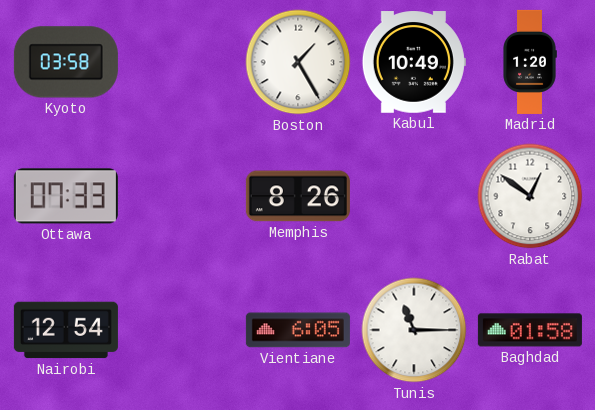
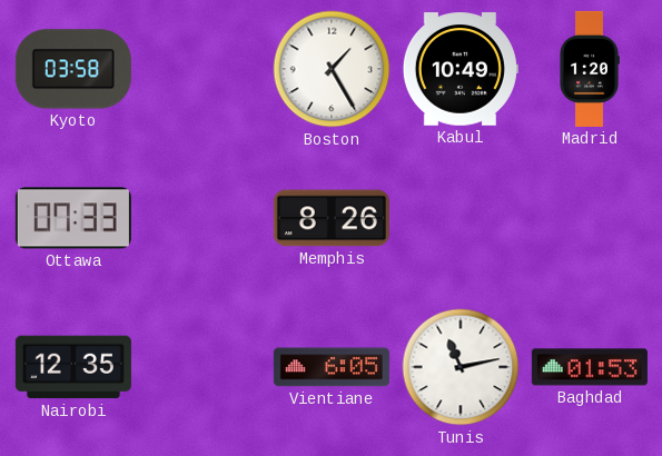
Rabat: 12:51 -> none
Nairobi: 12:54 -> 12:35
Tunis: 11:15 -> 11:13
Baghdad: 01:58 -> 01:53
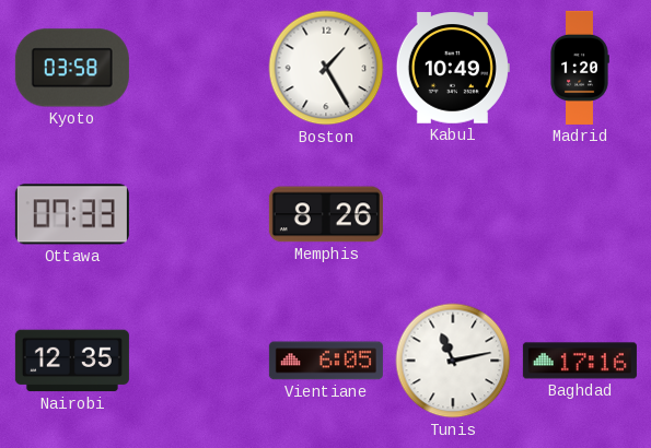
Baghdad: 01:53 -> 17:16
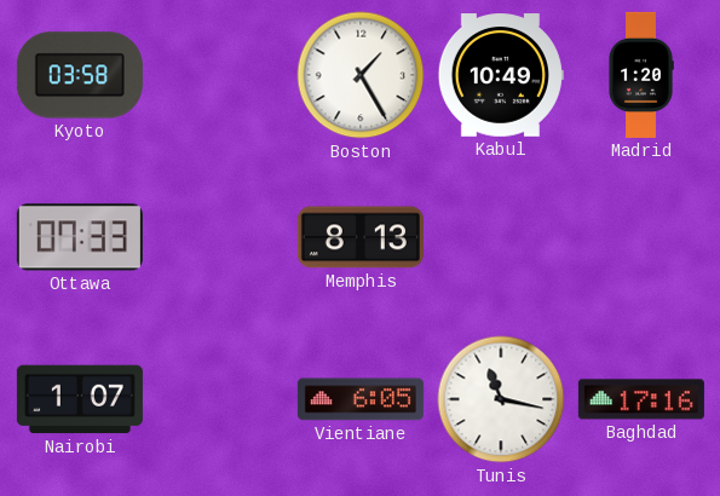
Memphis: 8:26 -> 8:13
Nairobi: 12:35 -> 1:07
Tunis: 11:13 -> 11:17
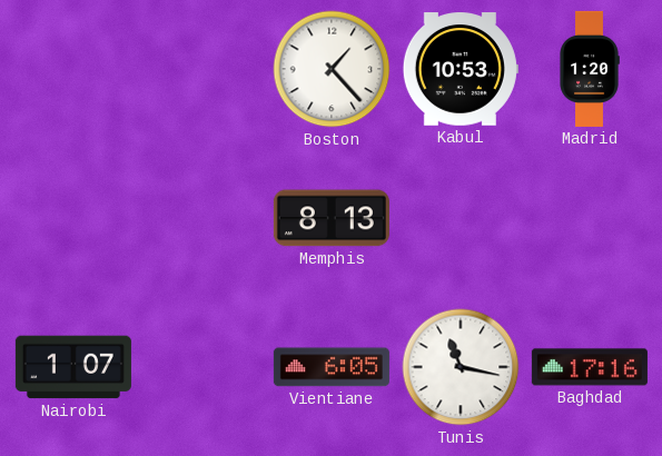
Kyoto: 03:58 -> none
Boston: 1:25 -> 1:23
Kabul: 10:49 -> 10:53
Ottawa: 07:33 -> none
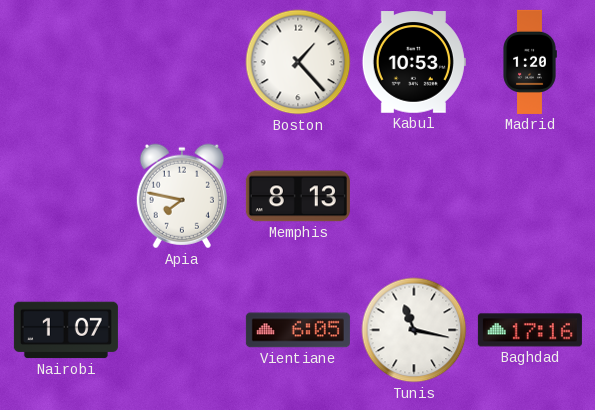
Apia: none -> 7:47
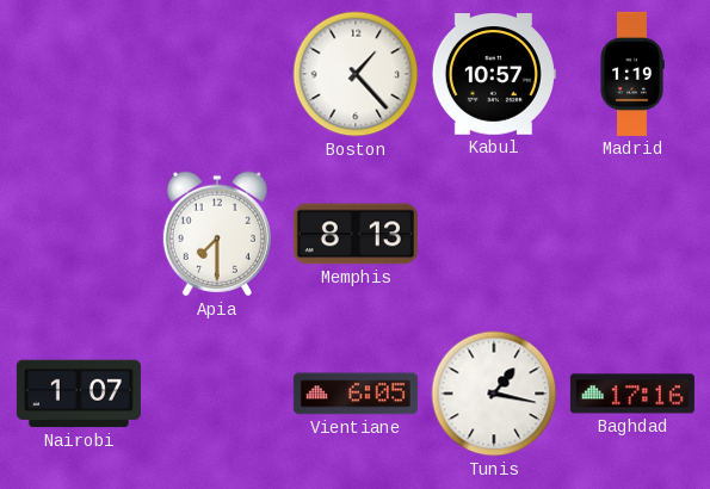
Kabul: 10:53 -> 10:57
Madrid: 1:20 -> 1:19
Apia: 7:47 -> 7:30
Tunis: 11:17 -> 1:17
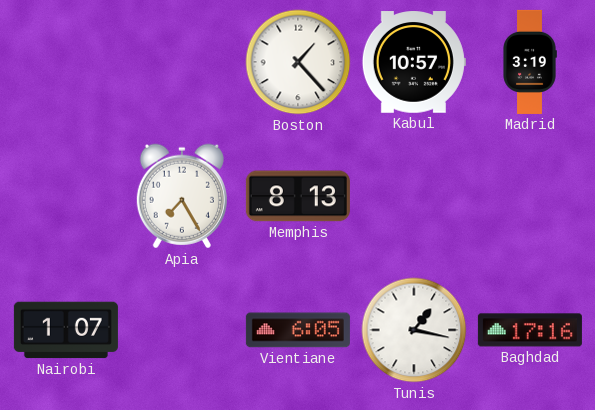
Madrid: 1:19 -> 3:19
Apia: 7:30 -> 7:25
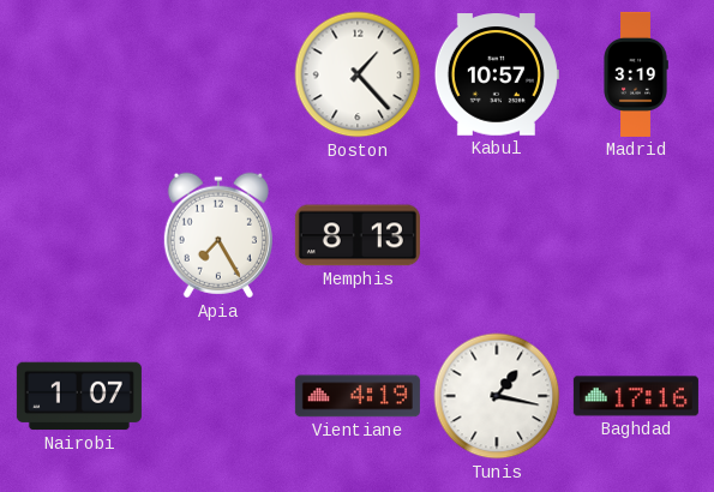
Vientiane: 6:05 -> 4:19
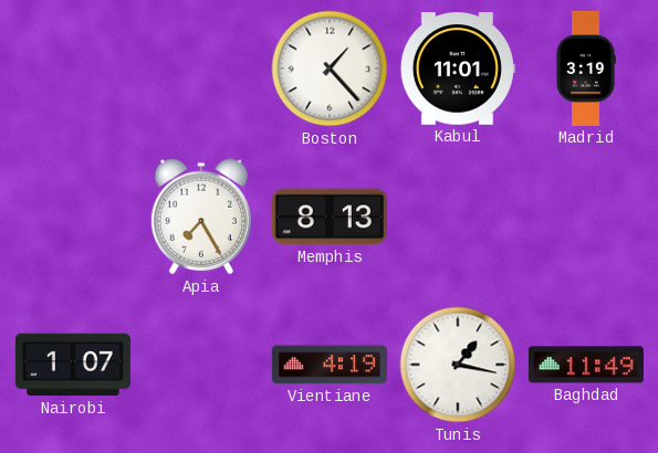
Kabul: 10:57 -> 11:01
Baghdad: 17:16 -> 11:49
